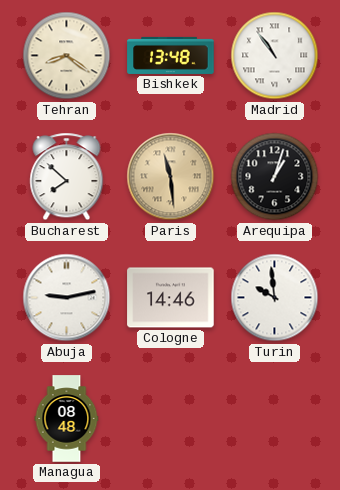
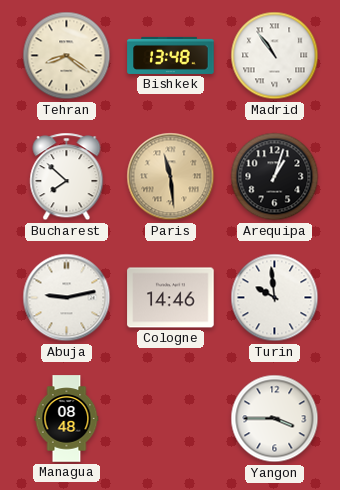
Yangon: none -> 3:45
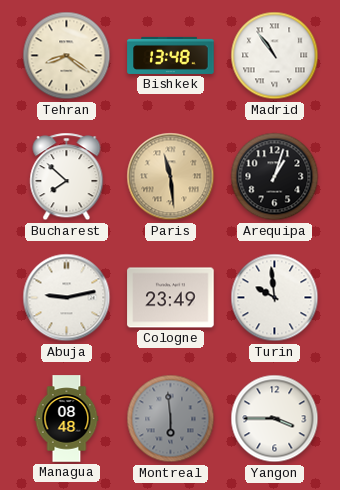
Cologne: 14:46 -> 23:49
Montreal: none -> 5:59
